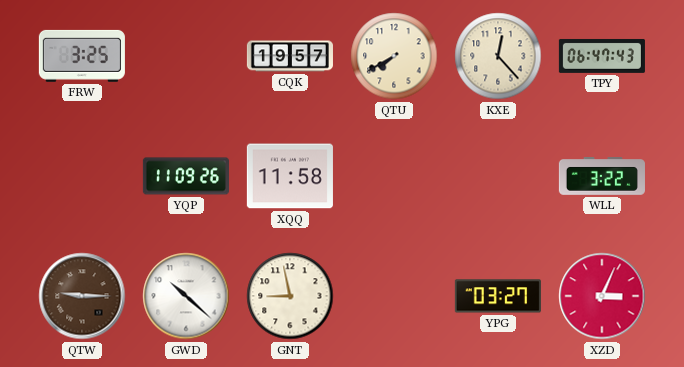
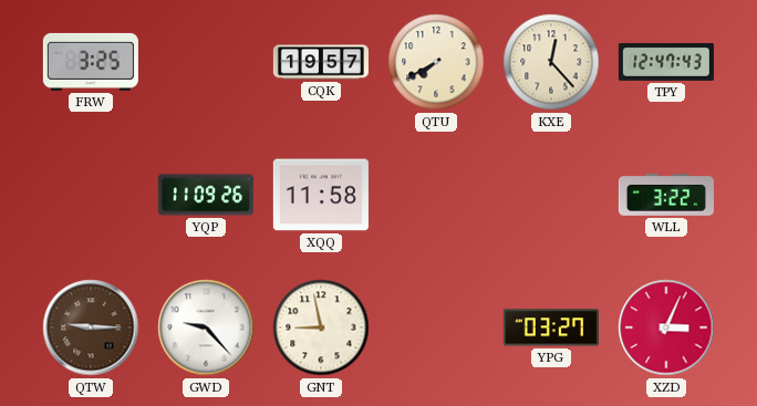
TPY: 06:47 -> 12:47
GWD: 10:22 -> 9:23
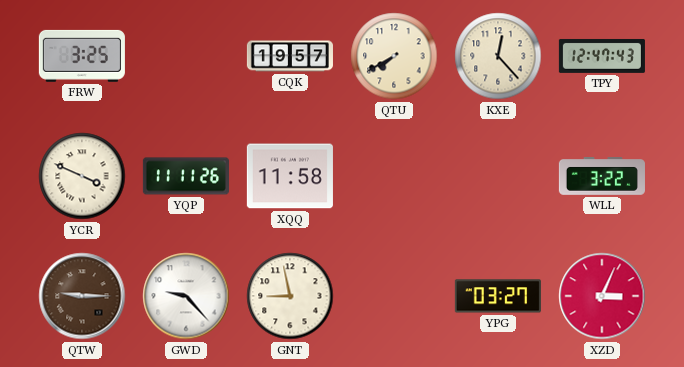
YCR: none -> 3:49
YQP: 11:09 -> 11:11
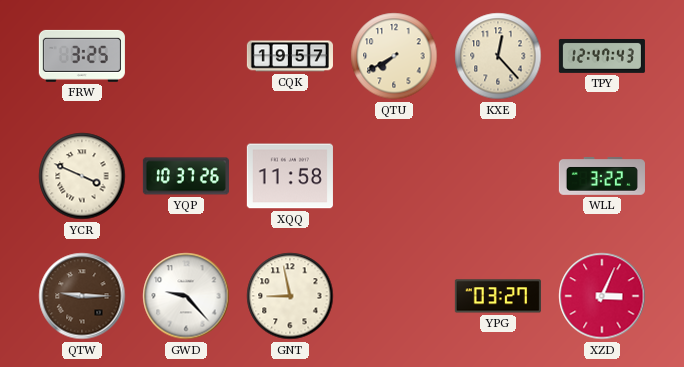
YQP: 11:11 -> 10:37
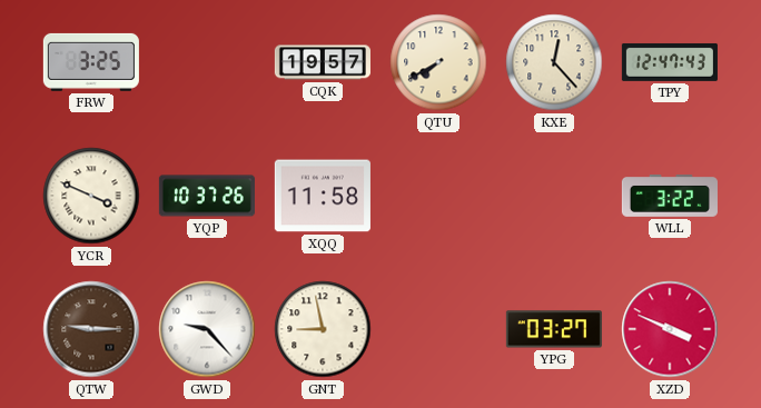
XZD: 3:04 -> 3:49
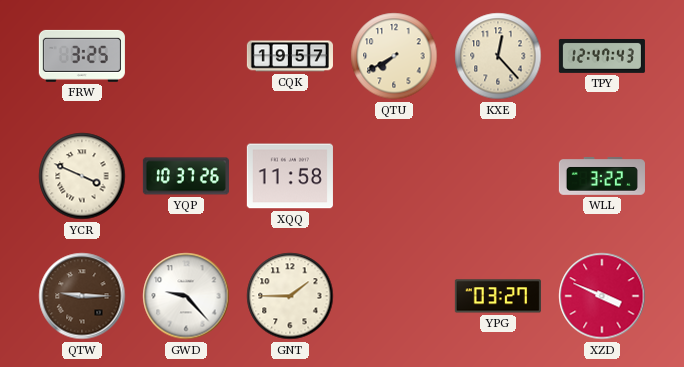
GNT: 8:58 -> 1:45
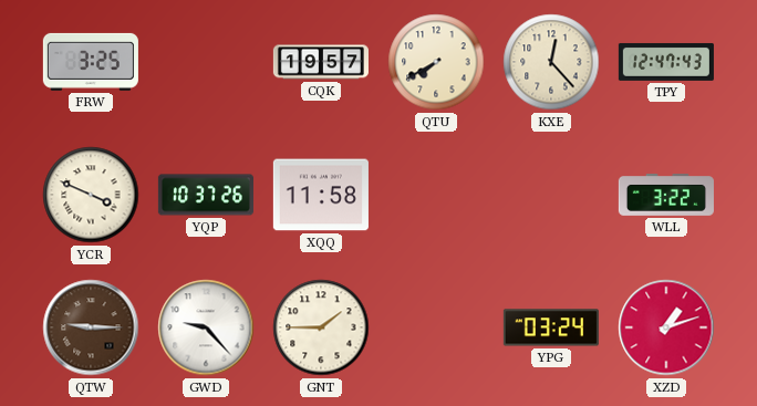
YPG: 03:27 -> 03:24
XZD: 3:49 -> 1:12
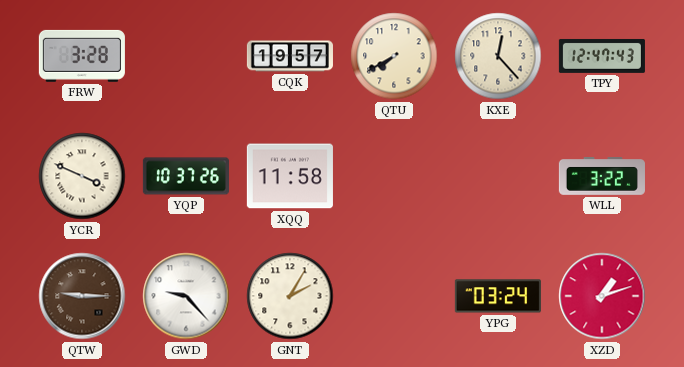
FRW: 3:25 -> 3:28
GNT: 1:45 -> 2:05
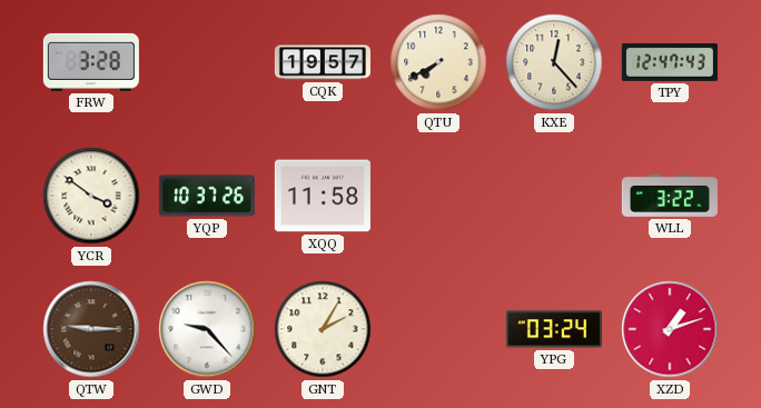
YCR: 3:49 -> 3:51
